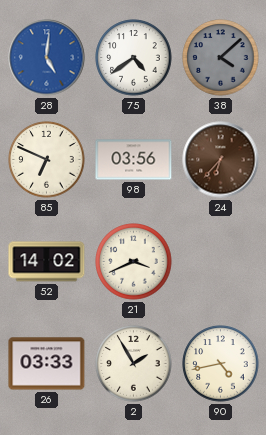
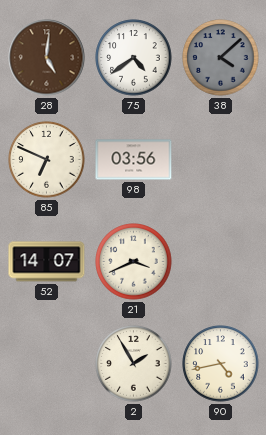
28 dial: blue -> brown
24: 6:37 -> none
52: 14:02 -> 14:07
26: 03:33 -> none
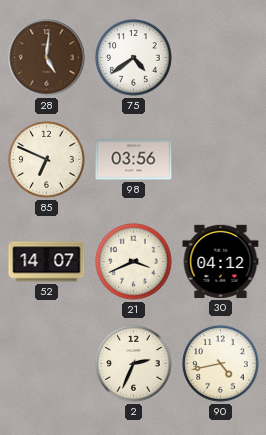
38: 4:08 -> none
30: none -> 04:12
2: 1:55 -> 2:34
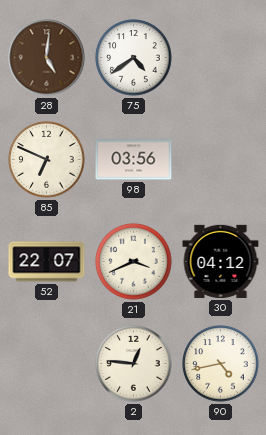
52: 14:07 -> 22:07
2: 2:34 -> 12:46
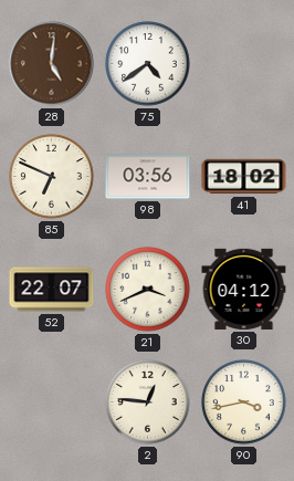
41: none -> 18:02
90: 4:43 -> 3:43
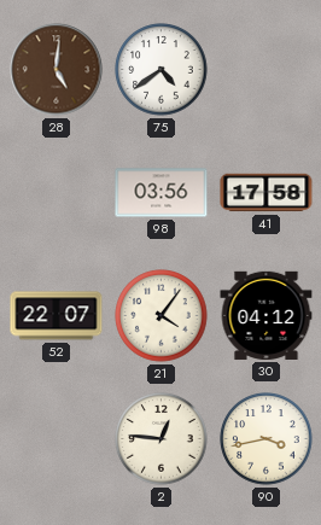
85: 6:49 -> none
41: 18:02 -> 17:58
21: 3:41 -> 4:06
